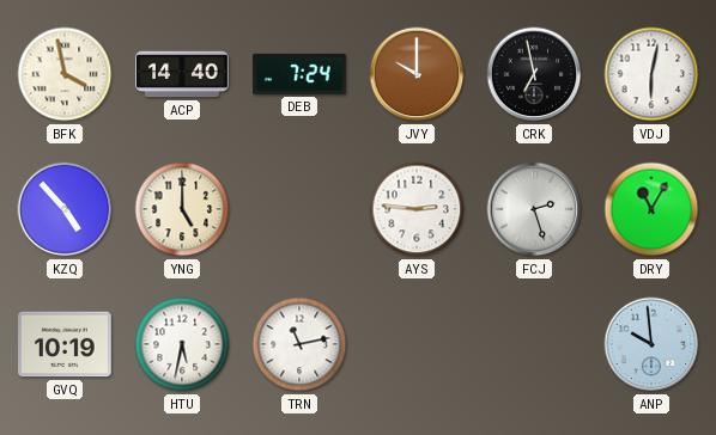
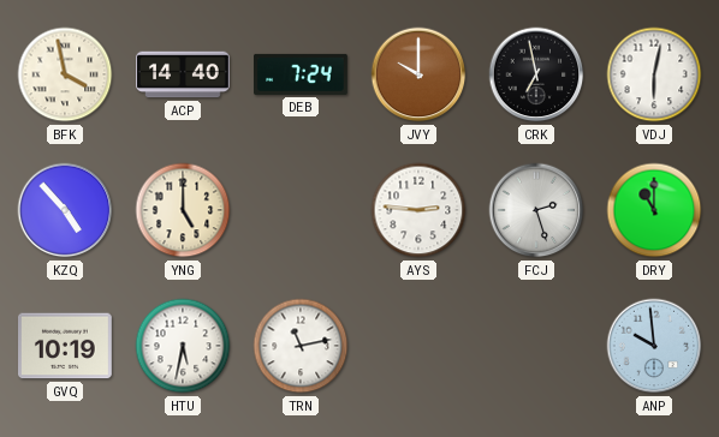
DRY: 11:05 -> 11:00
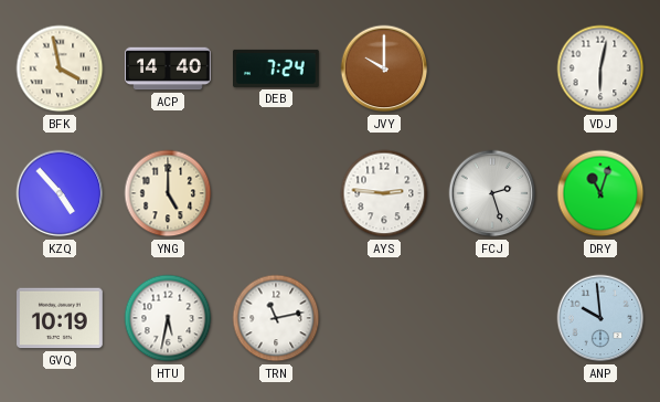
CRK: 6:58 -> none
DRY: 11:00 -> 11:03
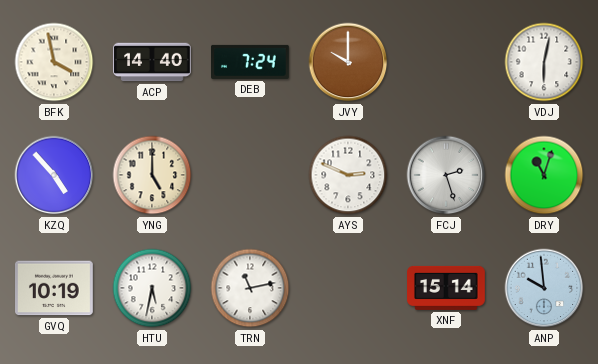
AYS: 2:46 -> 2:49
XNF: none -> 15:14
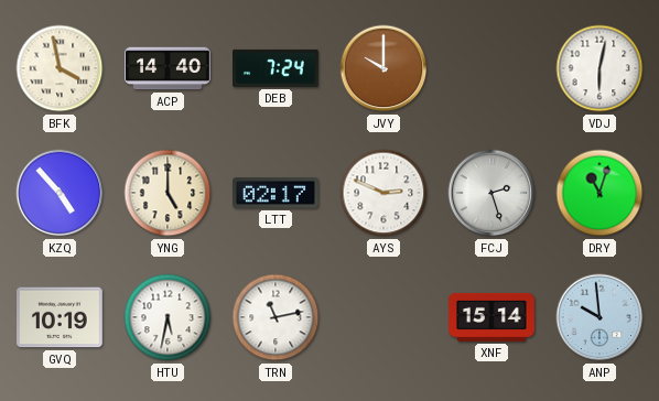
LTT: none -> 02:17
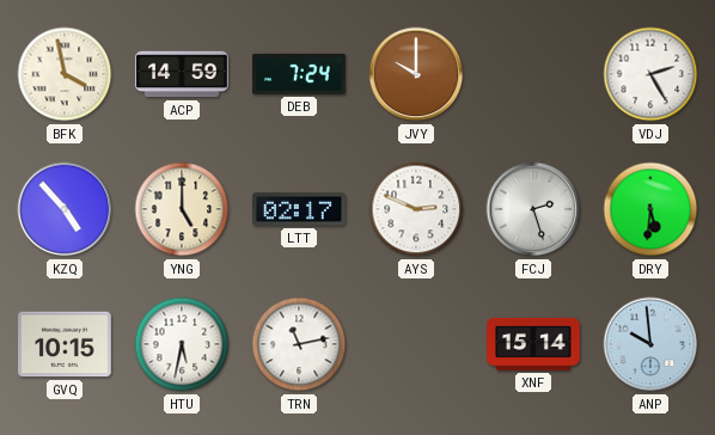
ACP: 14:40 -> 14:59
VDJ: 6:02 -> 2:25
DRY: 11:03 -> 5:31
GVQ: 10:19 -> 10:15
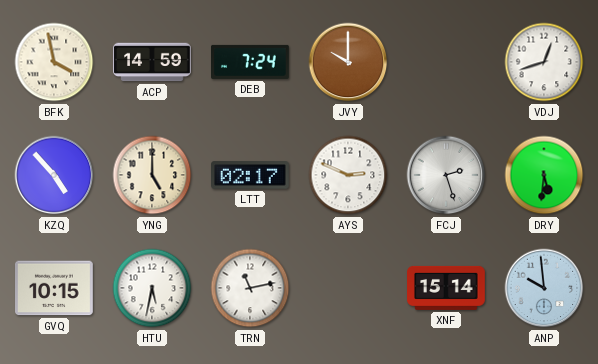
VDJ: 2:25 -> 12:42
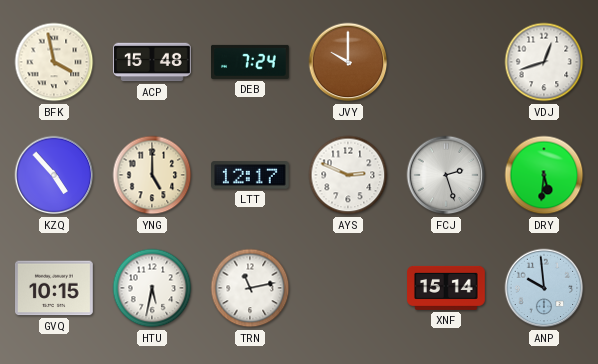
ACP: 14:59 -> 15:48
LTT: 02:17 -> 12:17
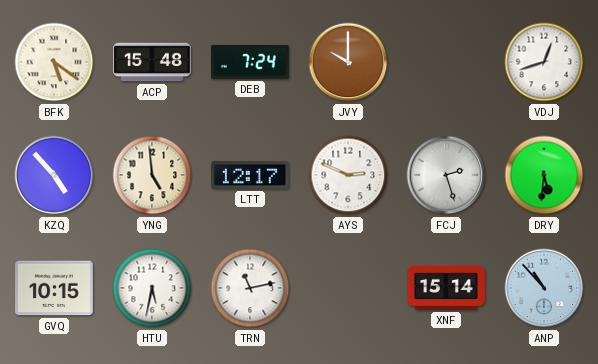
BFK: 3:58 -> 5:21
YNG: 5:00 -> 4:59
ANP: 9:59 -> 10:53
